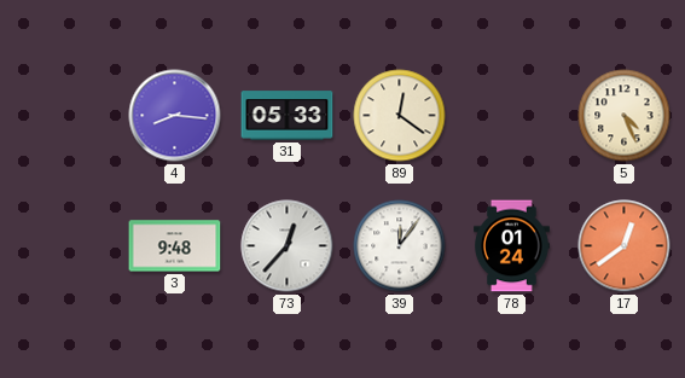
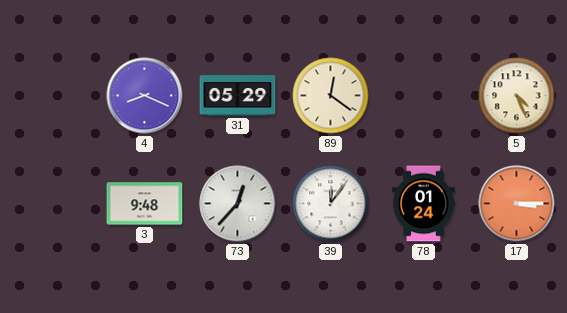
4: 8:16 -> 8:19
31: 05:33 -> 05:29
17: 12:39 -> 3:15
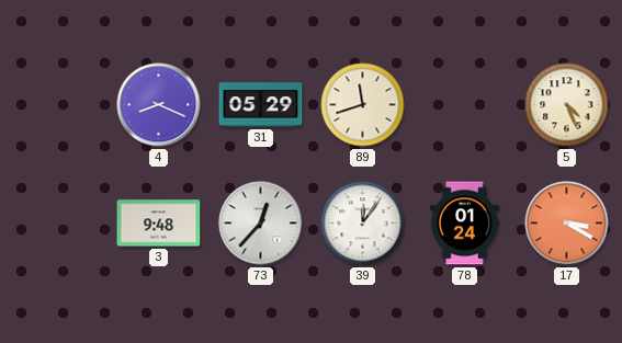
89: 12:21 -> 11:42
17: 3:15 -> 3:20
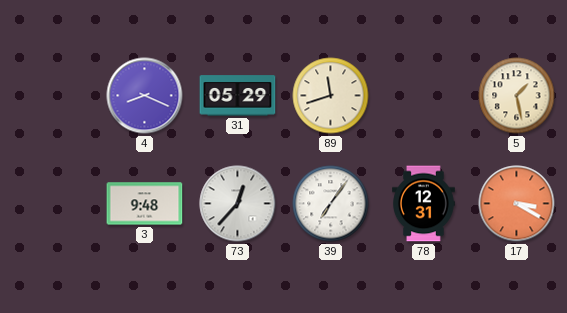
5: 4:26 -> 1:28
39: 12:06 -> 7:06
78: 01:24 -> 12:31
